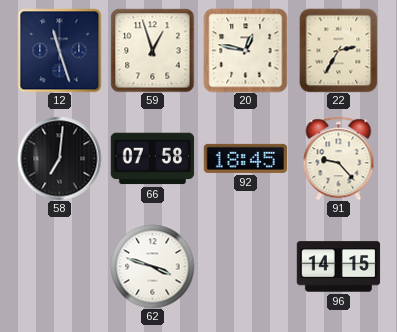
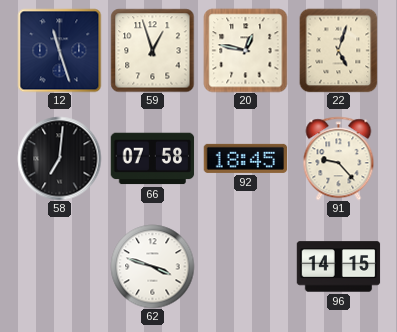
22: 2:35 -> 5:03
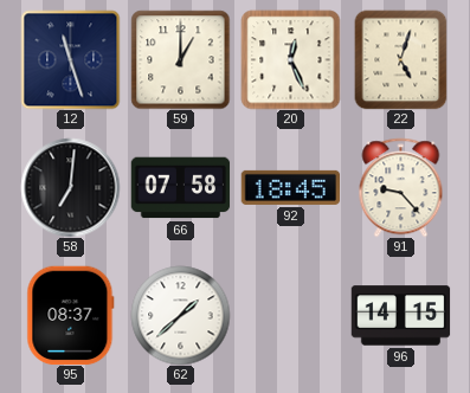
59: 12:57 -> 1:00
20: 12:47 -> 12:26
95: none -> 08:37
62: 3:48 -> 1:38
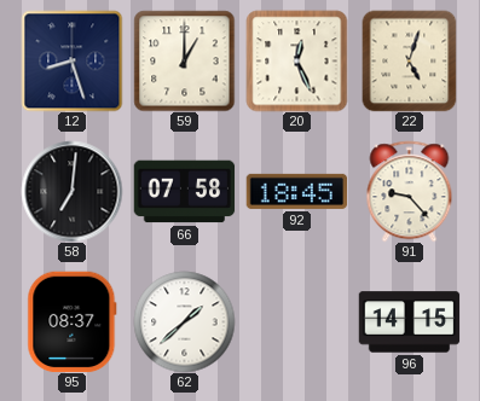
12: 11:27 -> 8:27
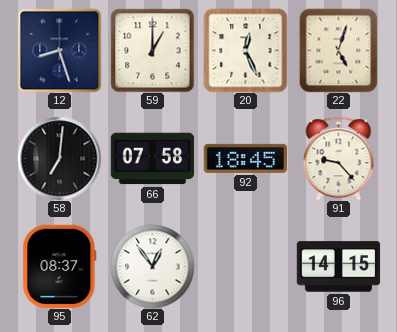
62: 1:38 -> 12:54
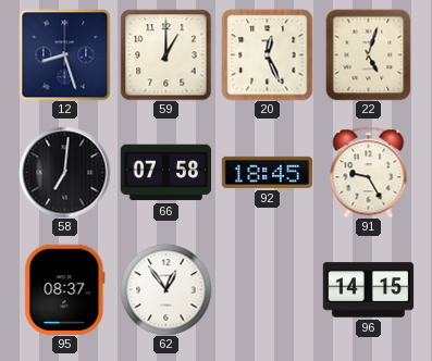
91: 9:23 -> 9:25
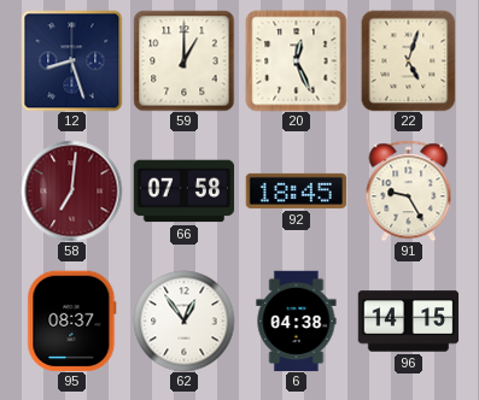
58 dial: black -> burgundy
6: none -> 04:38
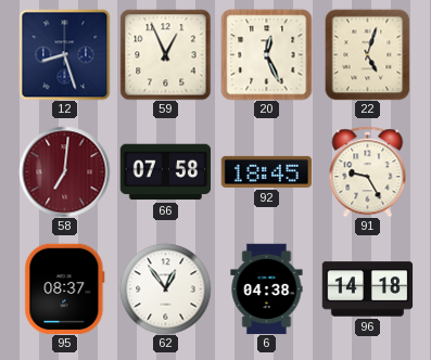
59: 1:00 -> 12:56
96: 14:15 -> 14:18
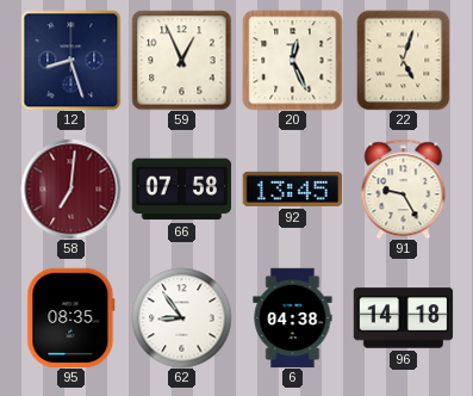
92: 18:45 -> 13:45
95: 08:37 -> 08:35
62: 12:54 -> 8:54
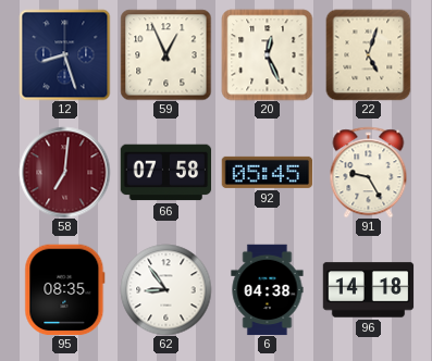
92: 13:45 -> 05:45
